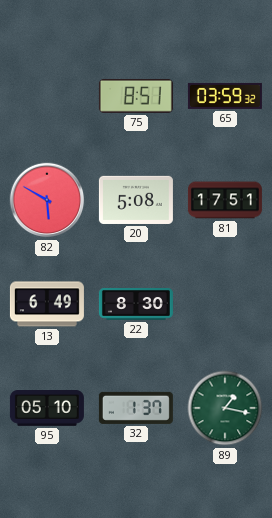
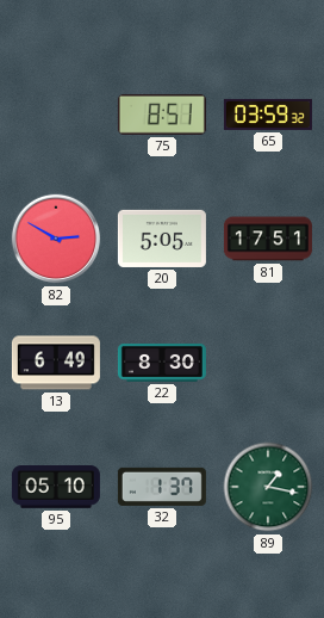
82: 5:50 -> 2:50
20: 5:08 -> 5:05
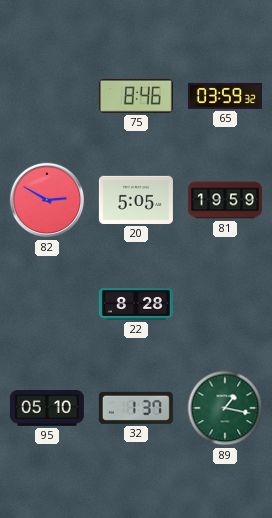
75: 8:51 -> 8:46
81: 17:51 -> 19:59
13: 6:49 -> none
22: 8:30 -> 8:28
